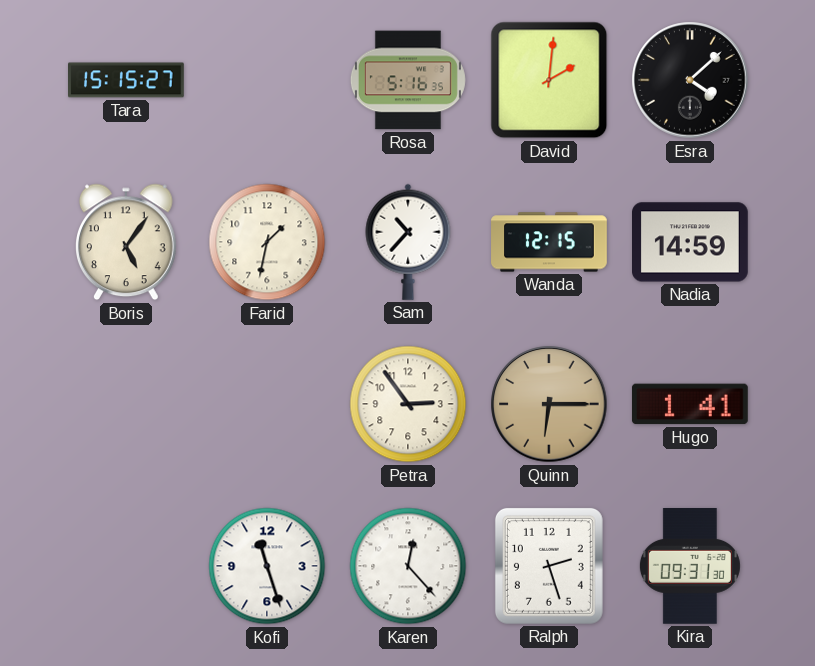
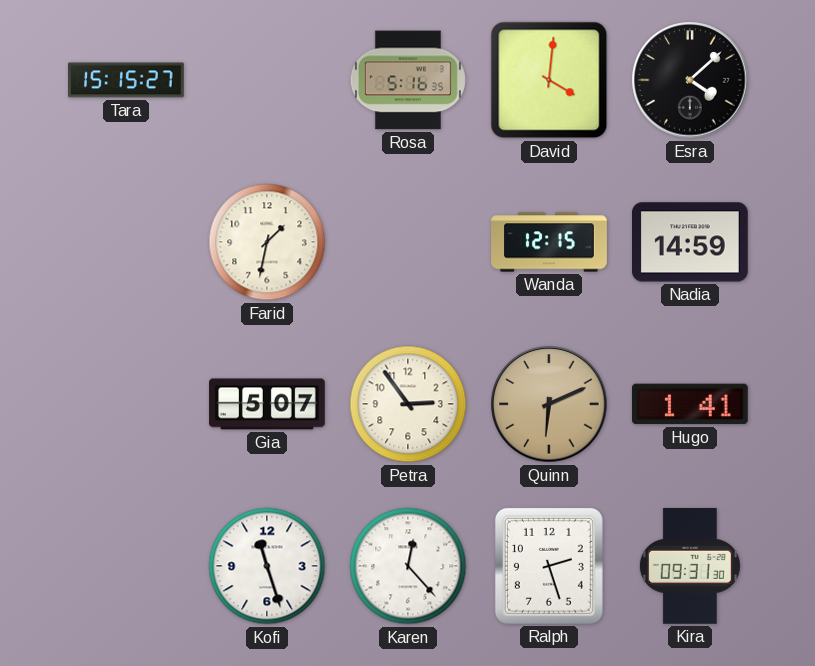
David: 2:01 -> 4:01
Boris: 5:06 -> none
Sam: 10:37 -> none
Gia: none -> 5:07
Quinn: 6:15 -> 6:11
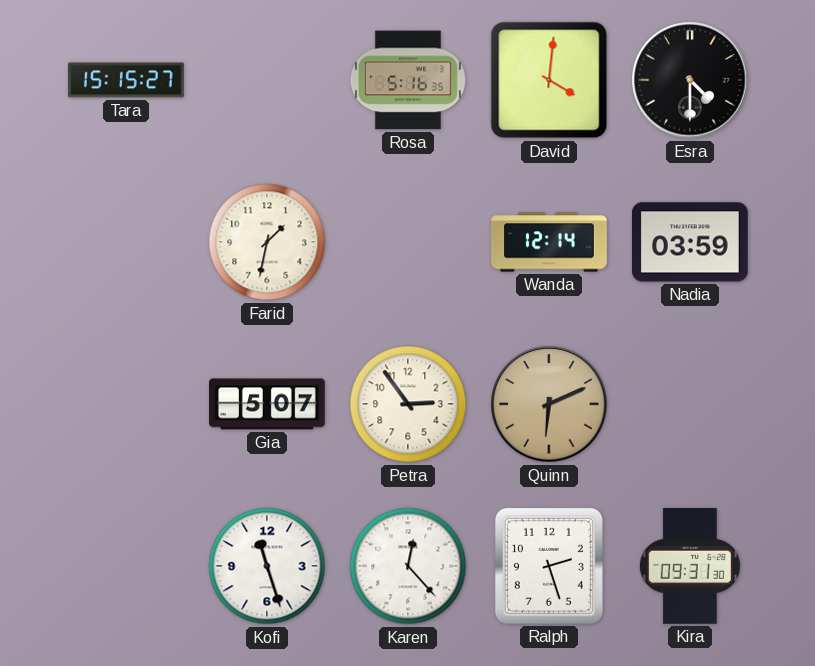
Esra: 4:08 -> 4:30
Wanda: 12:15 -> 12:14
Nadia: 14:59 -> 03:59
Hugo: 1:41 -> none
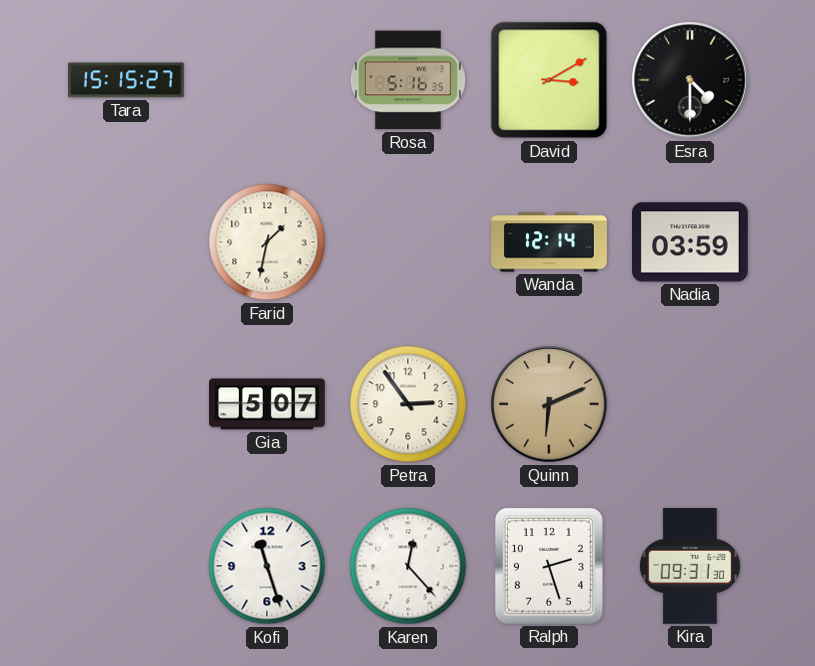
David: 4:01 -> 3:10
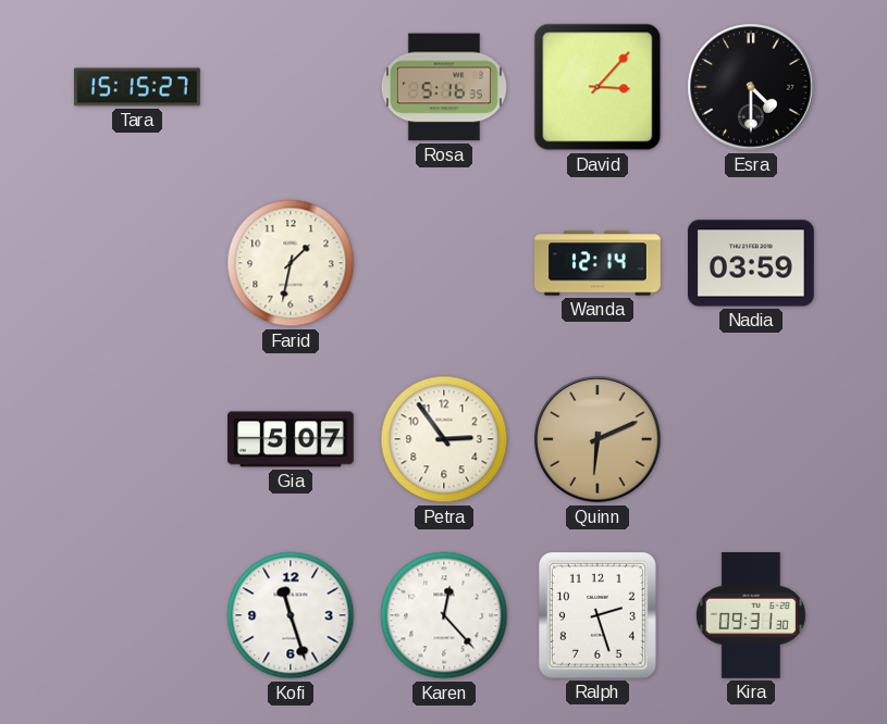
David: 3:10 -> 3:07
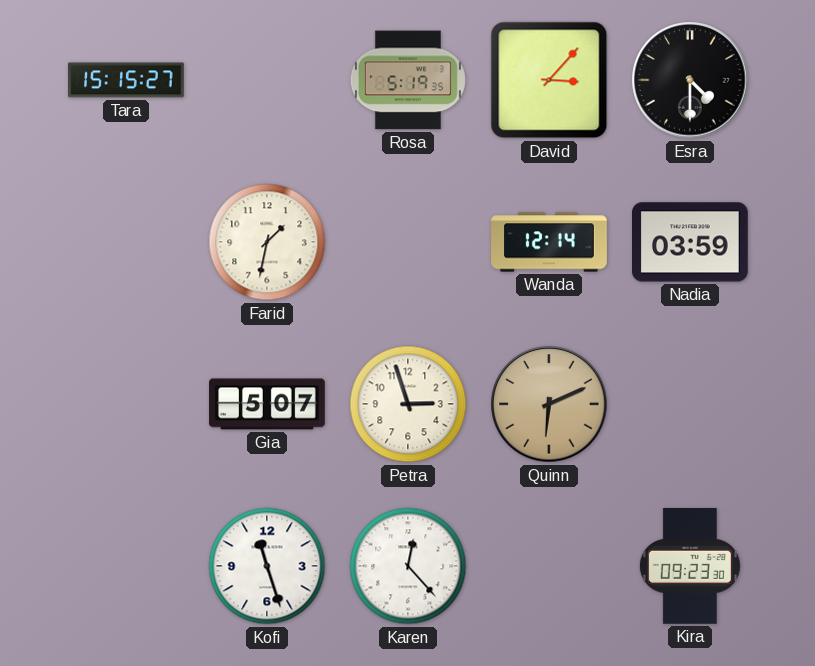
Rosa: 5:16 -> 5:19
Petra: 2:54 -> 2:57
Ralph: 2:27 -> none
Kira: 09:31 -> 09:23
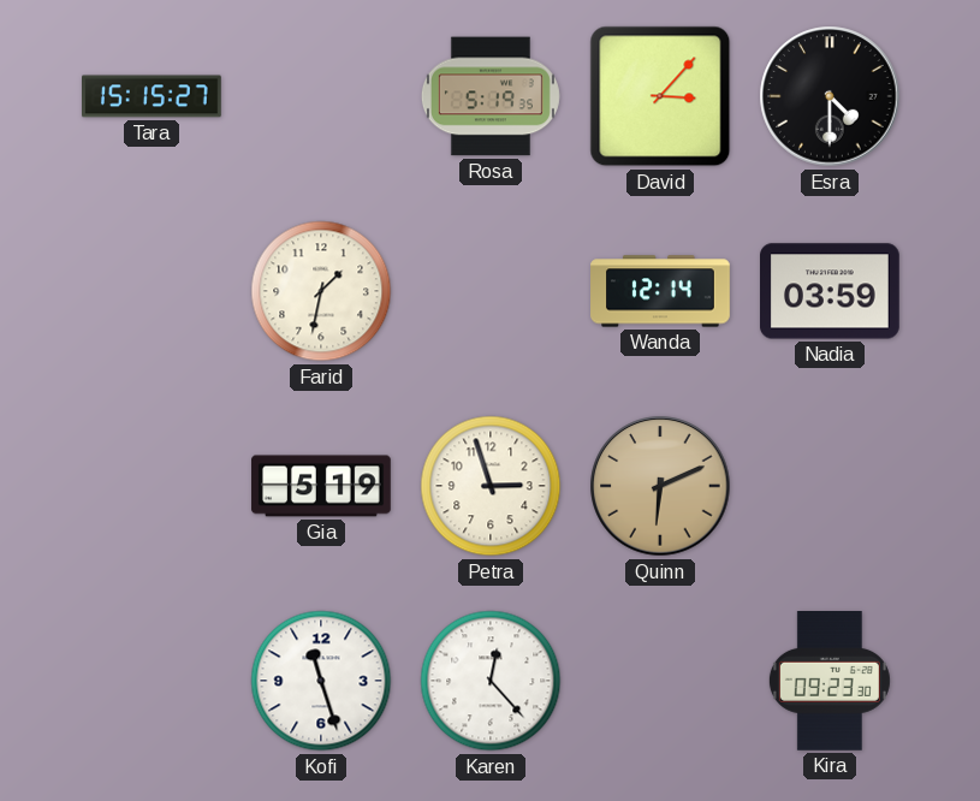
Gia: 5:07 -> 5:19
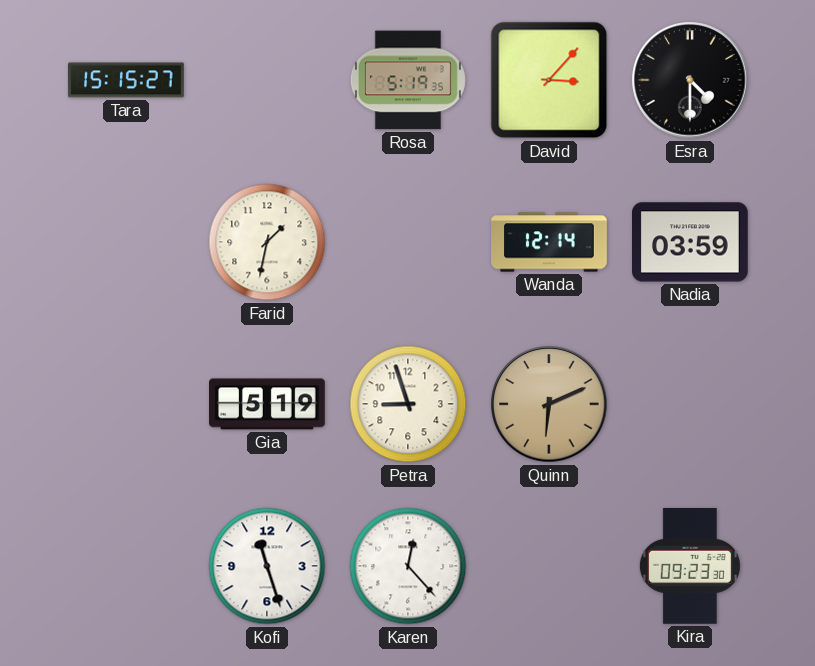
Petra: 2:57 -> 8:57
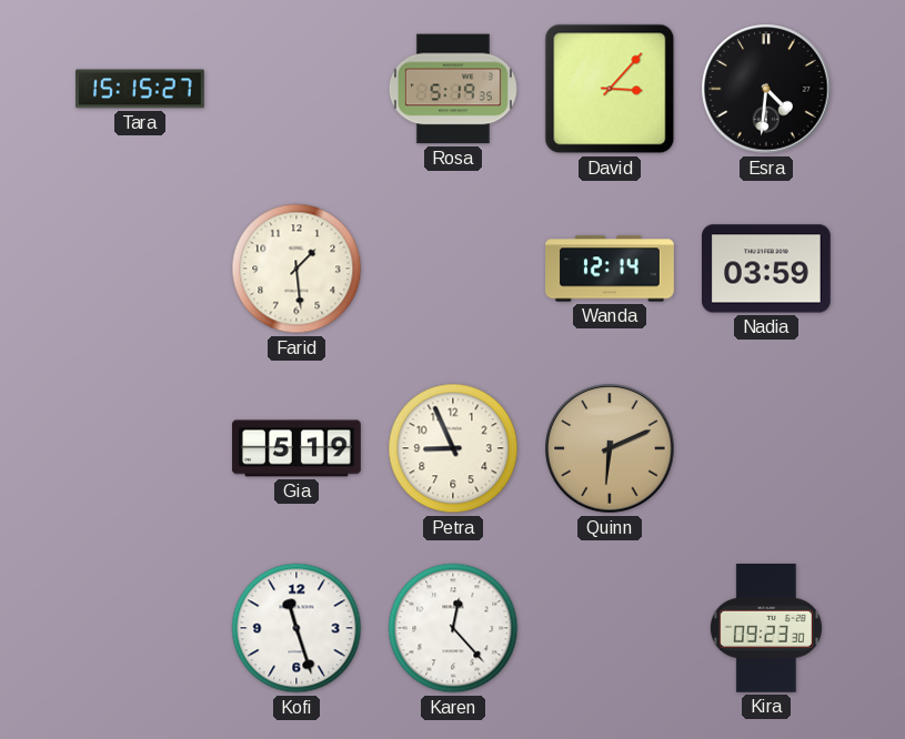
Esra: 4:30 -> 4:31
Farid: 1:32 -> 1:29
Petra: 8:57 -> 8:56
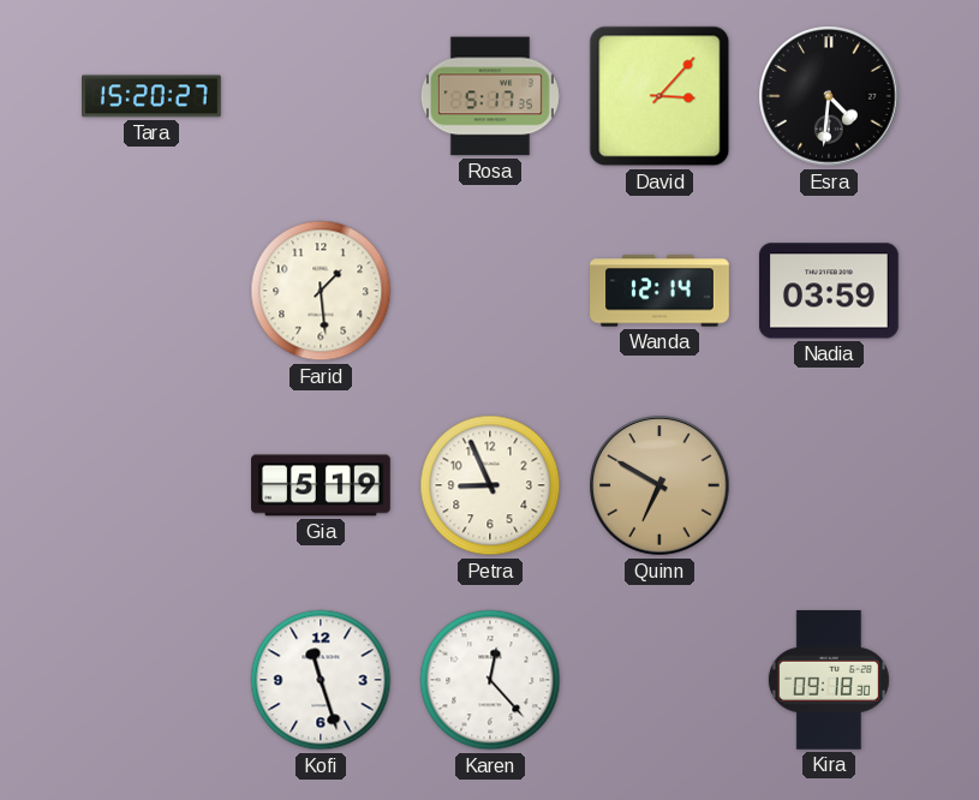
Tara: 15:15 -> 15:20
Rosa: 5:19 -> 5:17
Quinn: 6:11 -> 6:50
Kira: 09:23 -> 09:18
